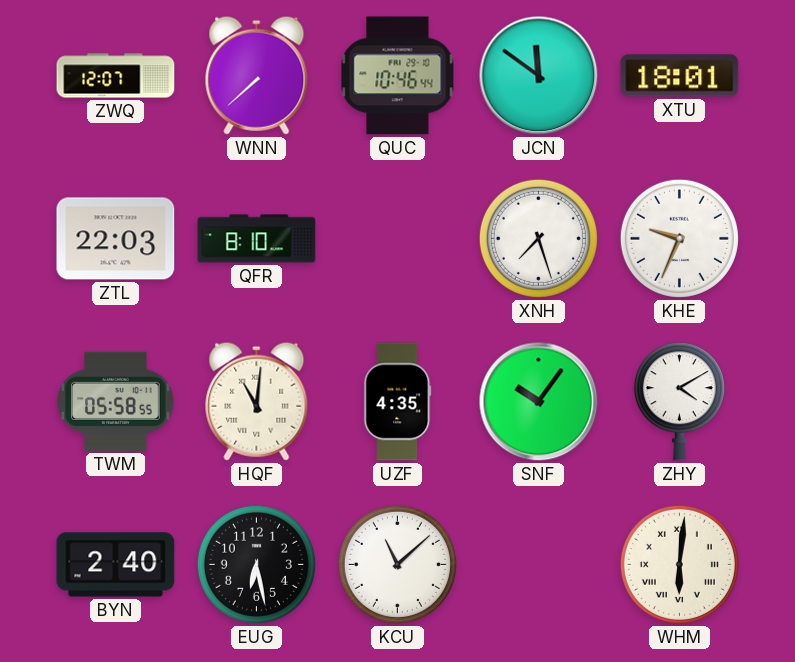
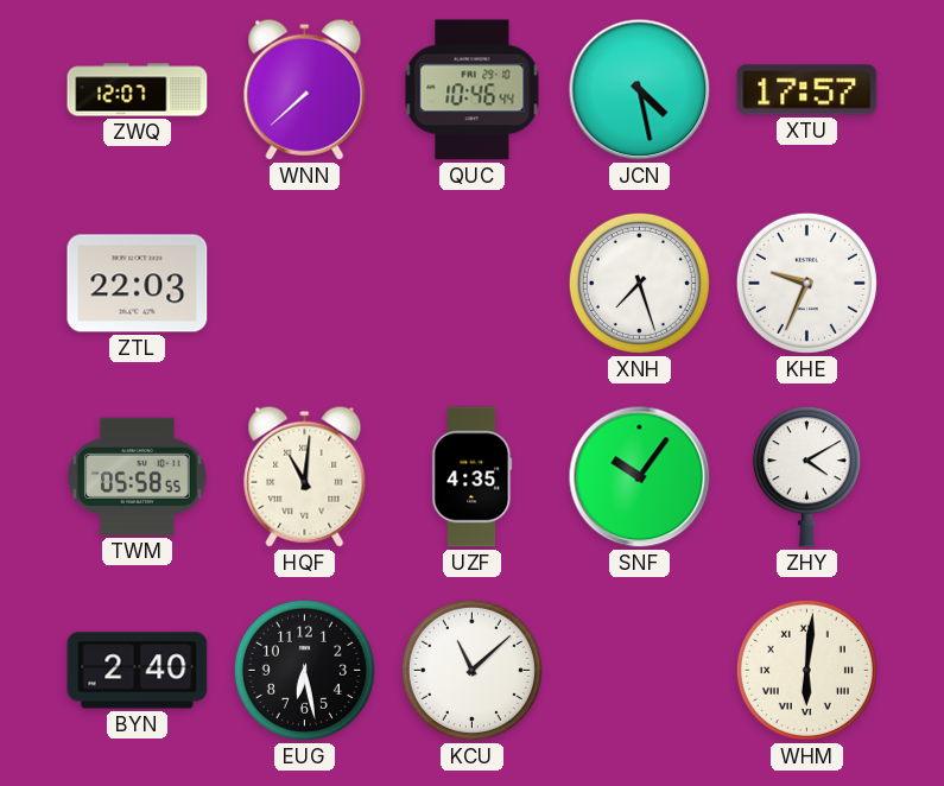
JCN: 11:51 -> 4:28
XTU: 18:01 -> 17:57
QFR: 8:10 -> none
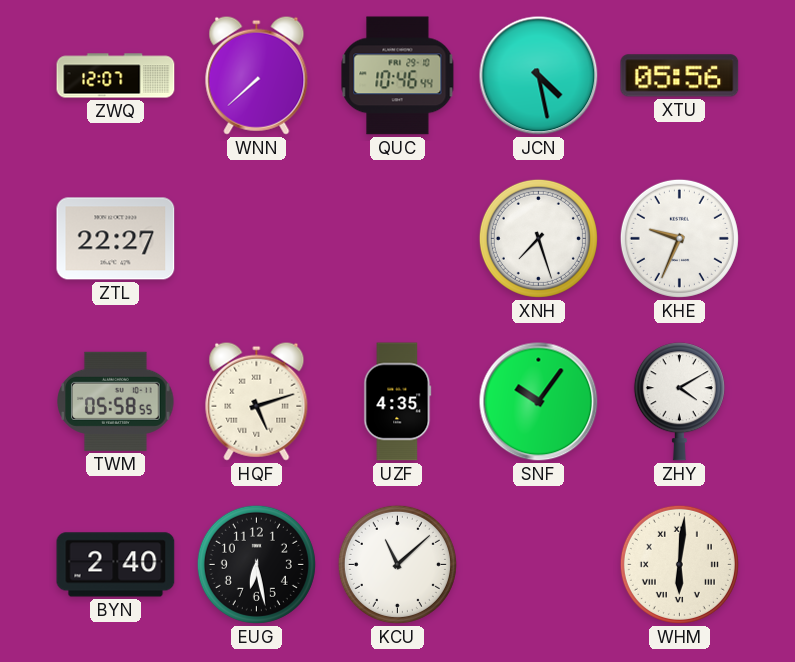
XTU: 17:57 -> 05:56
ZTL: 22:03 -> 22:27
HQF: 11:01 -> 5:12
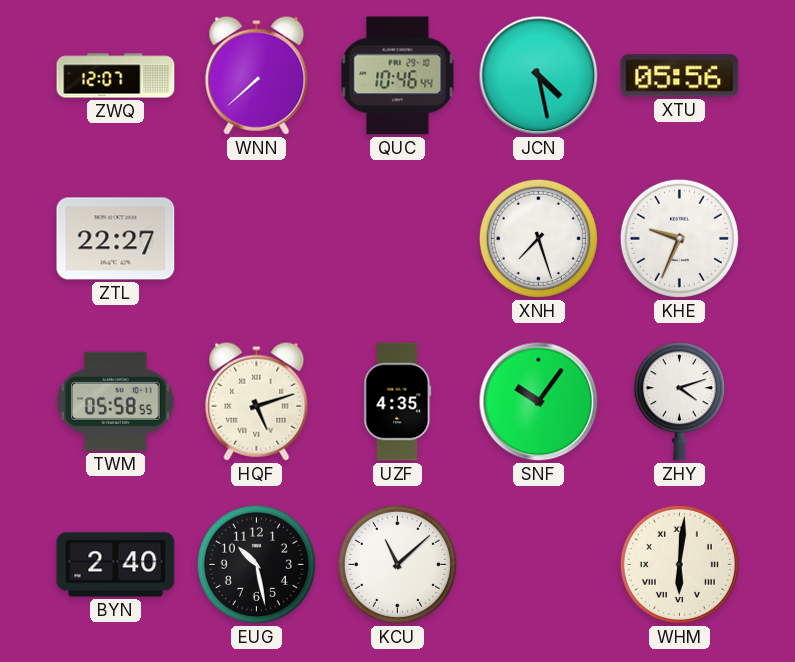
ZHY: 4:10 -> 4:12
EUG: 6:28 -> 10:28
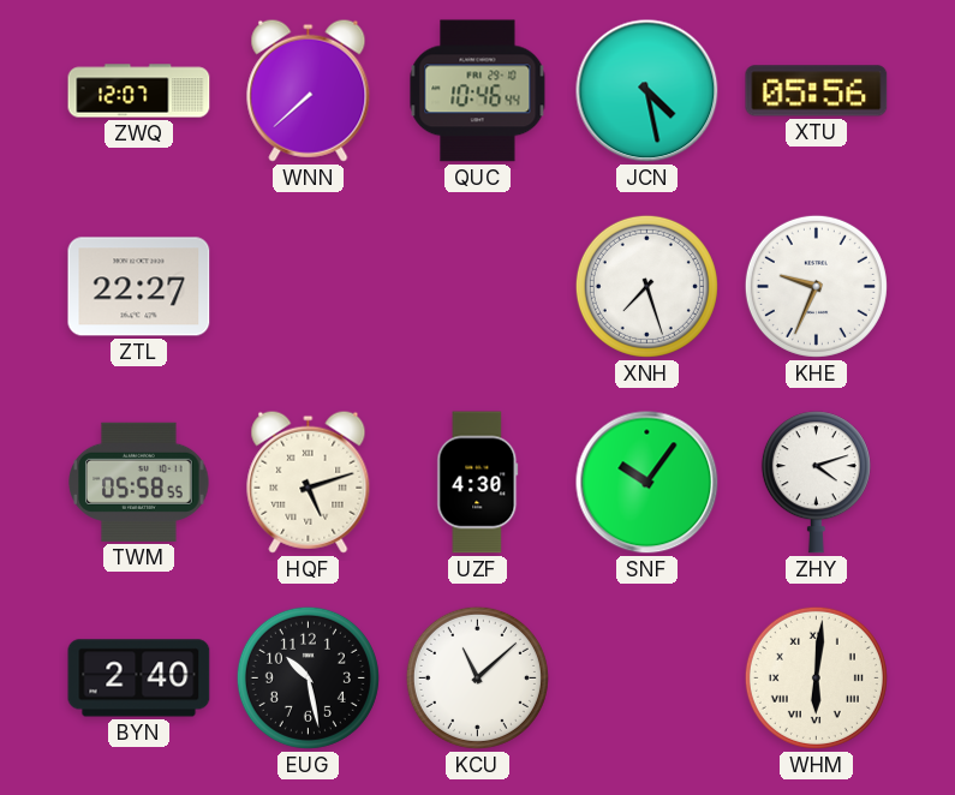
UZF: 4:35 -> 4:30
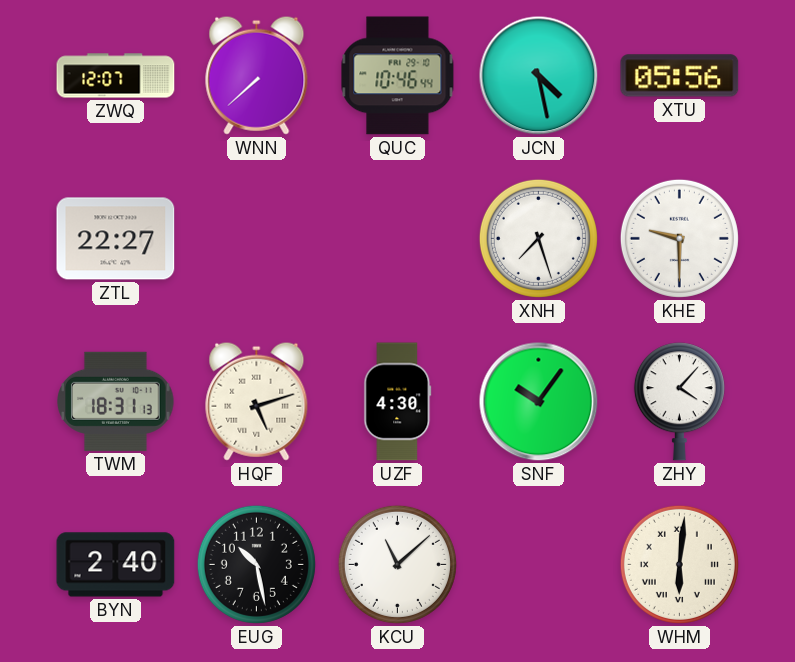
KHE: 9:34 -> 9:30
TWM: 05:58 -> 18:31
ZHY: 4:12 -> 4:07
